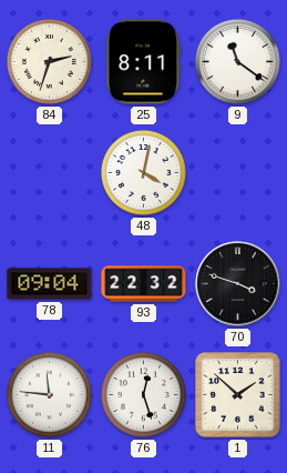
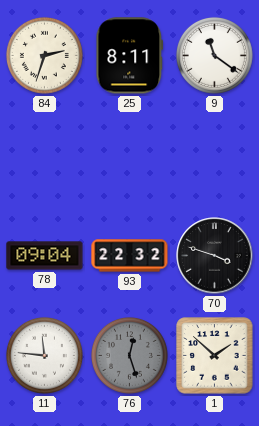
48: 4:02 -> none
76 dial: white -> grey
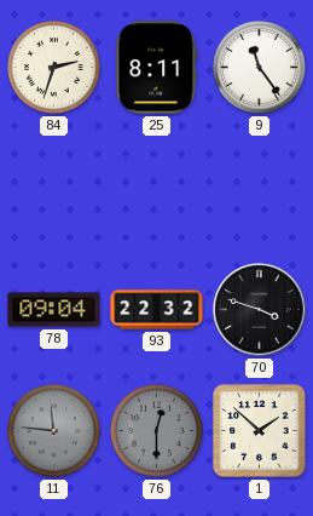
9: 11:21 -> 11:24
11 dial: white -> grey
76: 12:27 -> 12:30
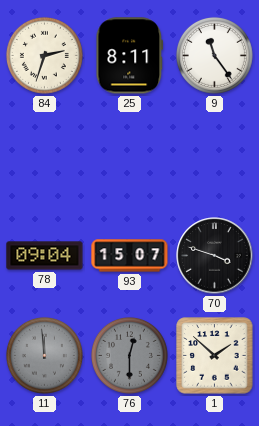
93: 22:32 -> 15:07
11: 11:46 -> 11:59
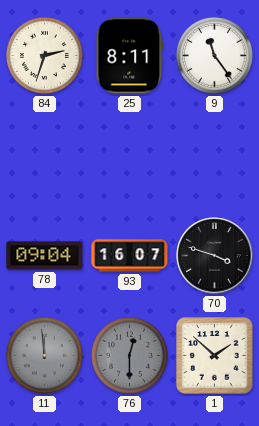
93: 15:07 -> 16:07
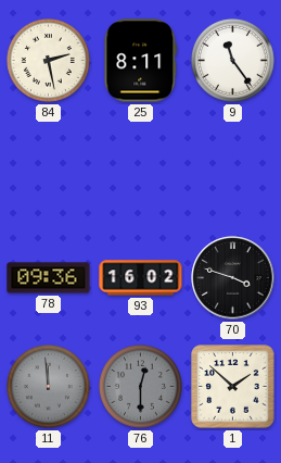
84: 2:33 -> 2:28
78: 09:04 -> 09:36
93: 16:07 -> 16:02
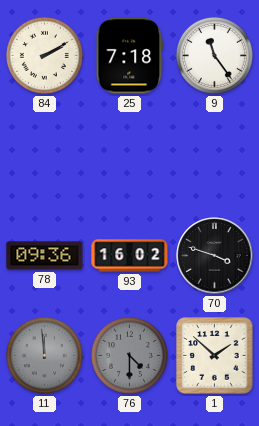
84: 2:28 -> 2:10
25: 8:11 -> 7:18
76: 12:30 -> 4:30
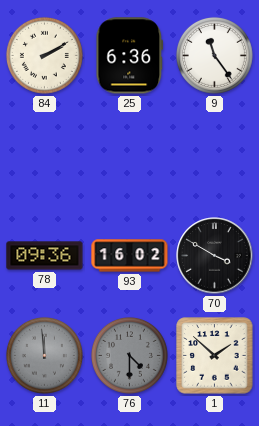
25: 7:18 -> 6:36
70: 3:48 -> 3:50
